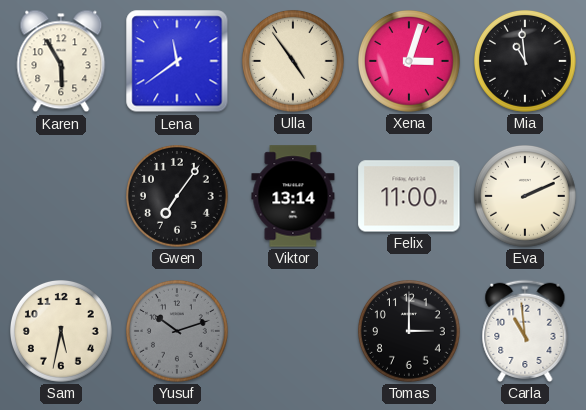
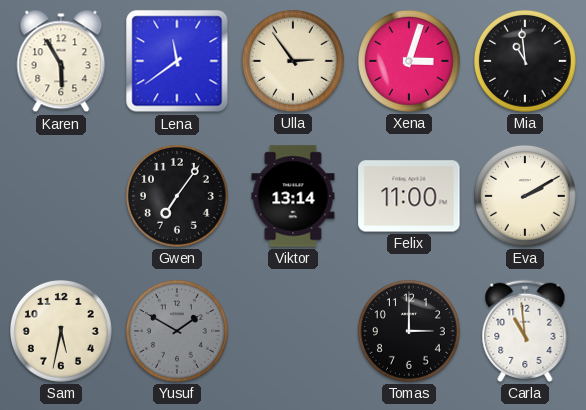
Ulla: 4:54 -> 2:54
Eva: 2:11 -> 2:10
Yusuf: 10:12 -> 1:50
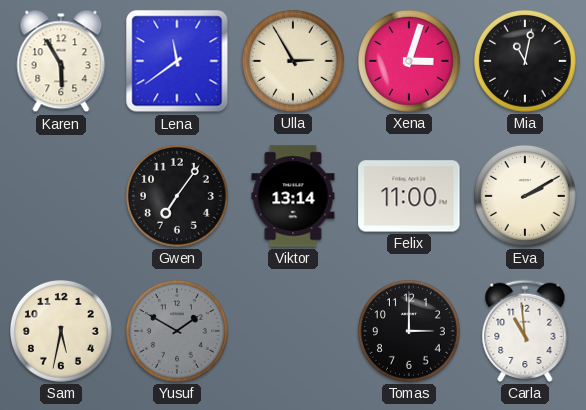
Ulla: 2:54 -> 2:55
Mia: 10:59 -> 11:02
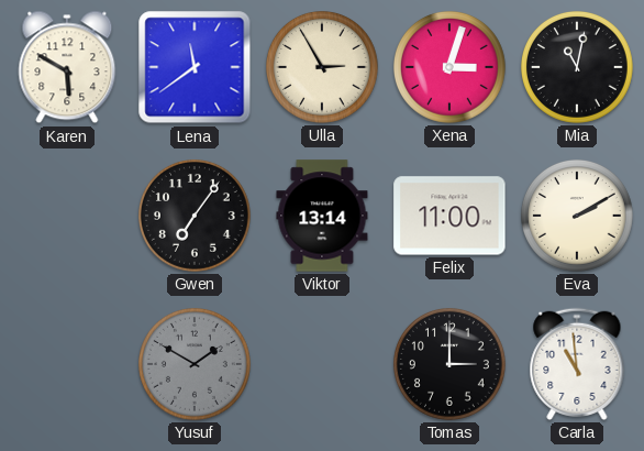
Karen: 5:55 -> 5:50
Sam: 5:32 -> none
